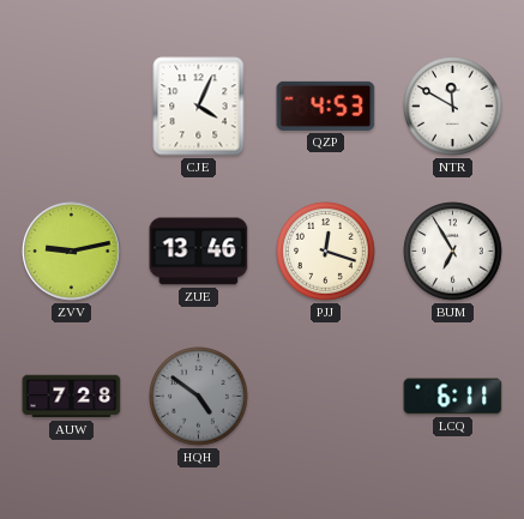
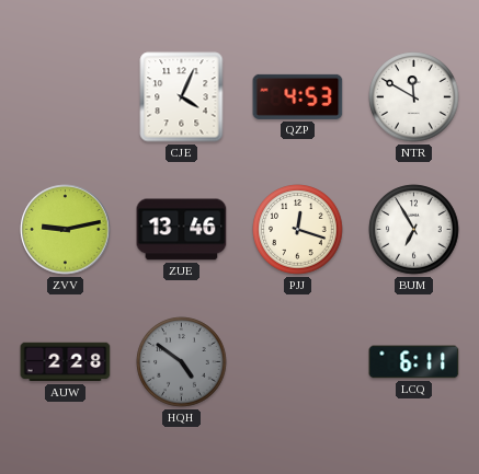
AUW: 7:28 -> 2:28
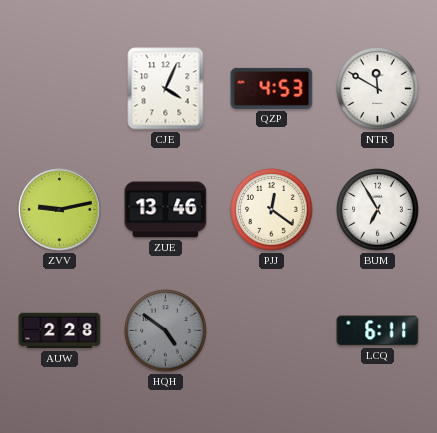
PJJ: 12:18 -> 12:21
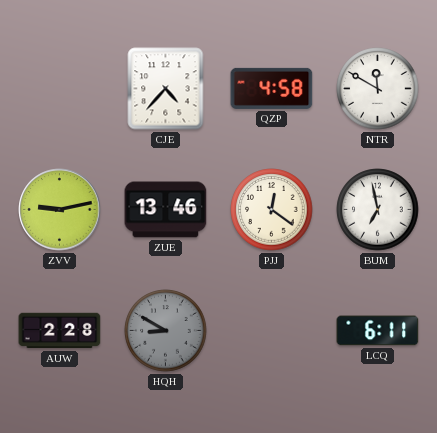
CJE: 4:04 -> 4:37
QZP: 4:53 -> 4:58
BUM: 6:55 -> 6:58
HQH: 4:51 -> 8:50
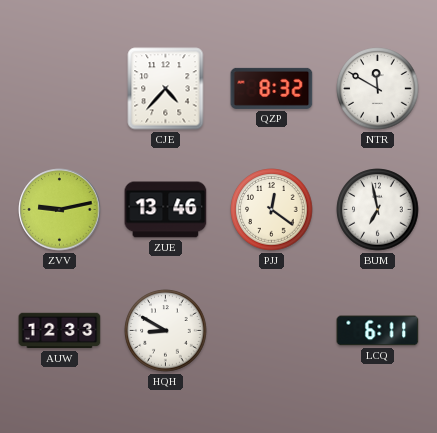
QZP: 4:58 -> 8:32
AUW: 2:28 -> 12:33
HQH dial: grey -> white
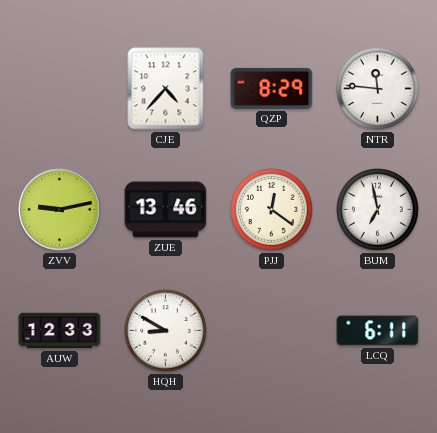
QZP: 8:32 -> 8:29
NTR: 11:50 -> 11:46
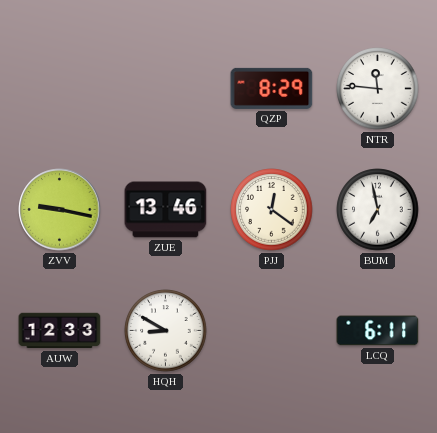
CJE: 4:37 -> none
ZVV: 9:13 -> 9:17
